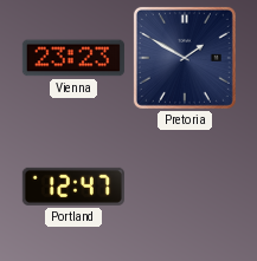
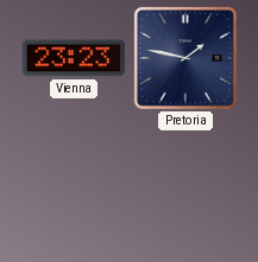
Pretoria: 1:50 -> 1:47
Portland: 12:47 -> none
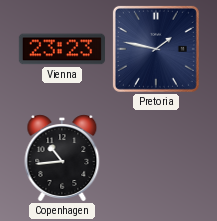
Copenhagen: none -> 10:44
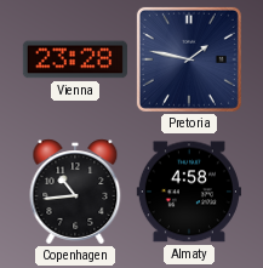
Vienna: 23:23 -> 23:28
Almaty: none -> 4:58
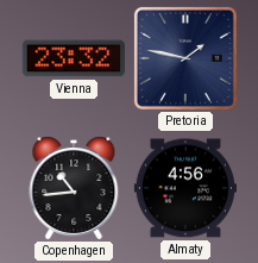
Vienna: 23:28 -> 23:32
Almaty: 4:58 -> 4:56
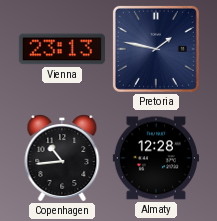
Vienna: 23:32 -> 23:13
Almaty: 4:56 -> 12:28
